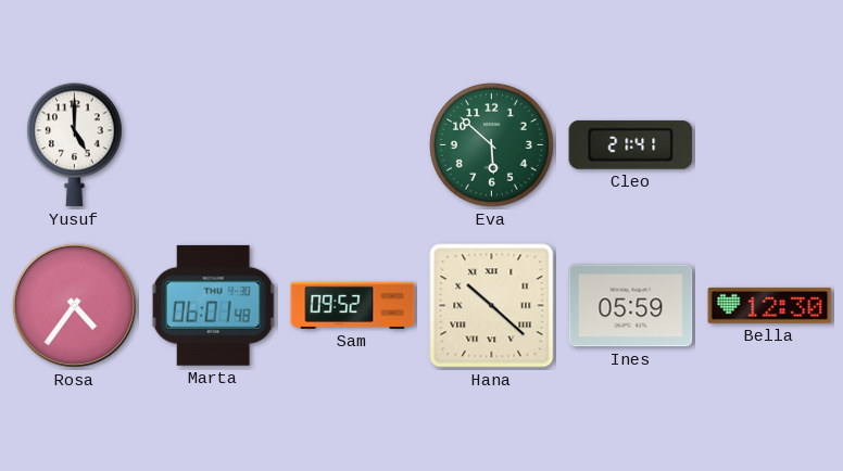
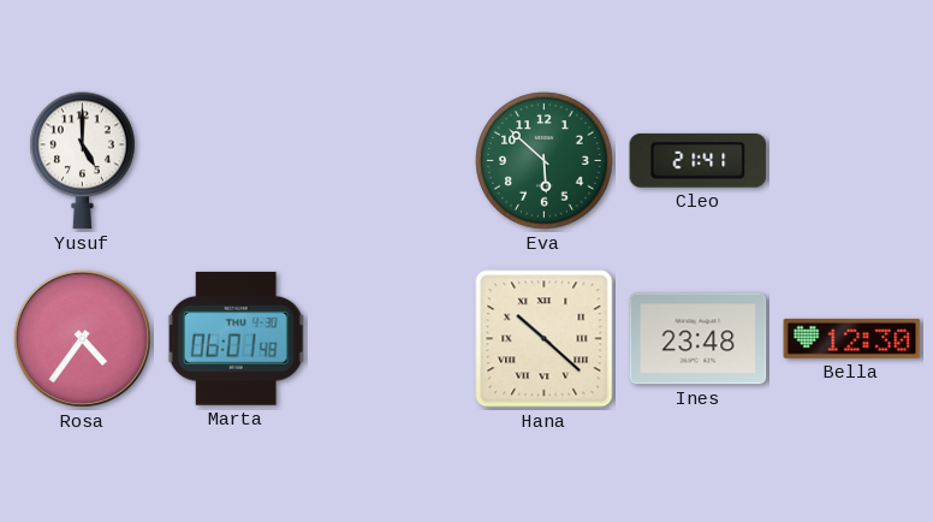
Sam: 09:52 -> none
Ines: 05:59 -> 23:48
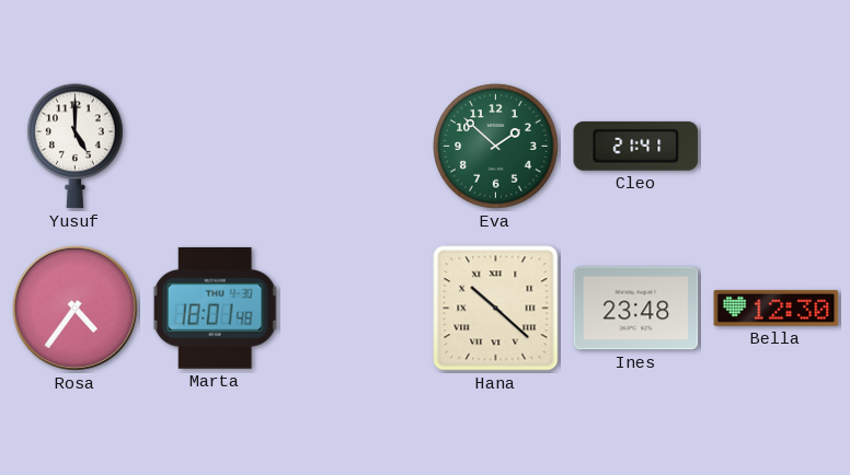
Eva: 5:52 -> 1:52
Marta: 06:01 -> 18:01
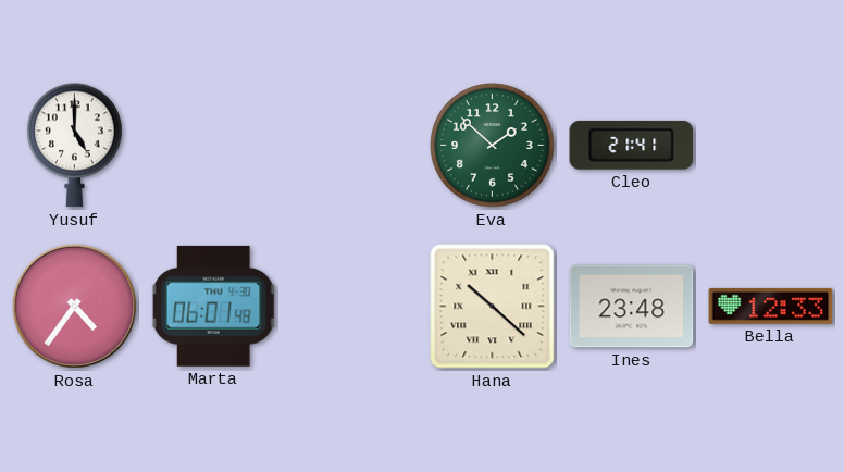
Marta: 18:01 -> 06:01
Bella: 12:30 -> 12:33
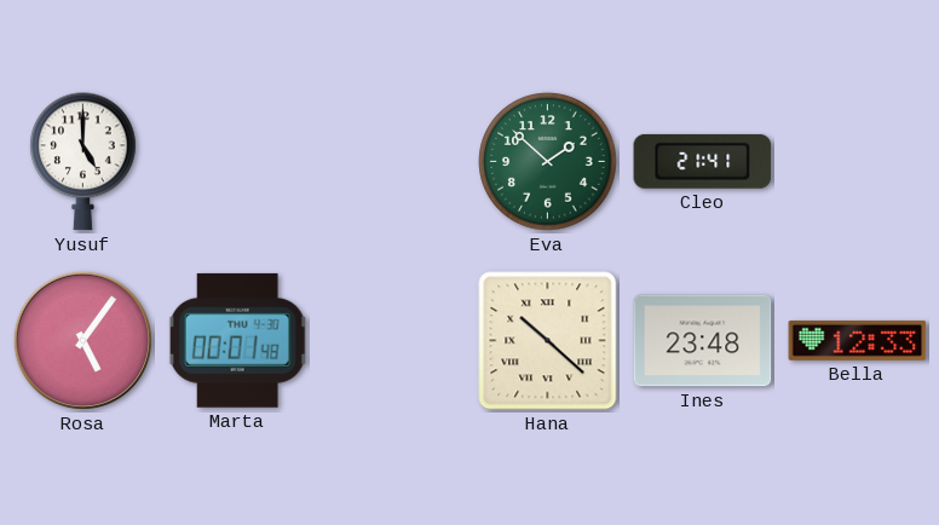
Rosa: 4:36 -> 5:06
Marta: 06:01 -> 00:01
